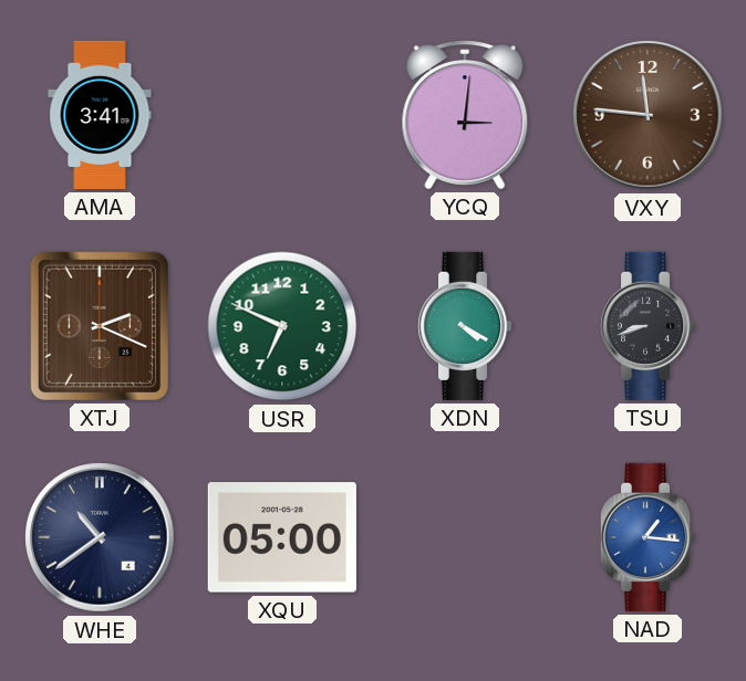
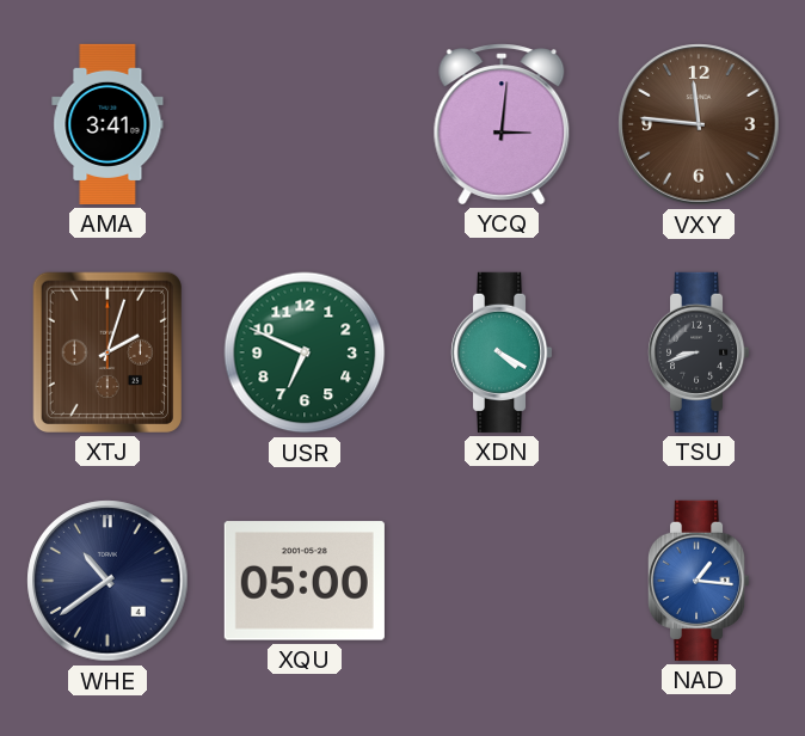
XTJ: 2:19 -> 2:03
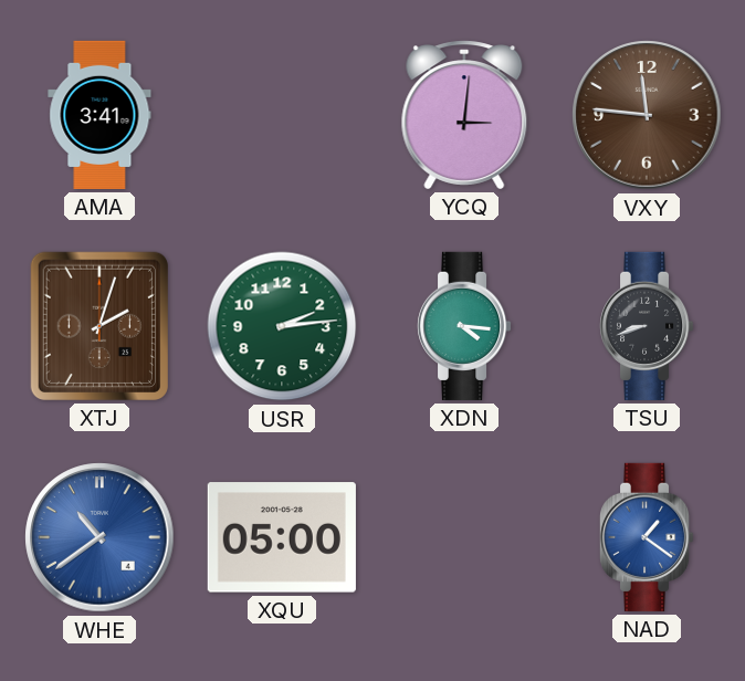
USR: 6:49 -> 2:14
XDN: 4:20 -> 4:16
WHE dial: navy -> blue
NAD: 1:16 -> 1:21
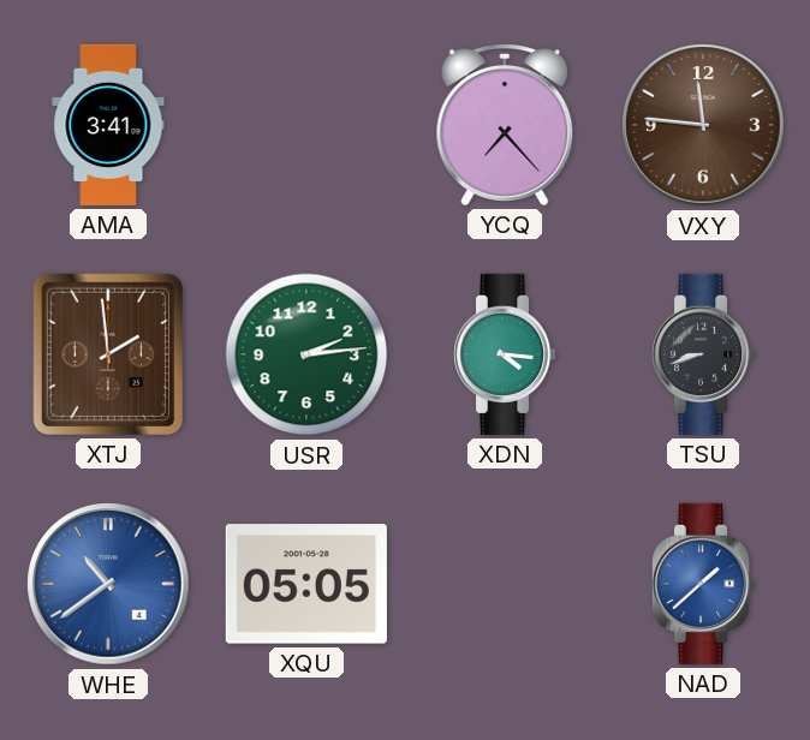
YCQ: 3:01 -> 7:23
XTJ: 2:03 -> 1:59
XQU: 05:00 -> 05:05
NAD: 1:21 -> 1:38
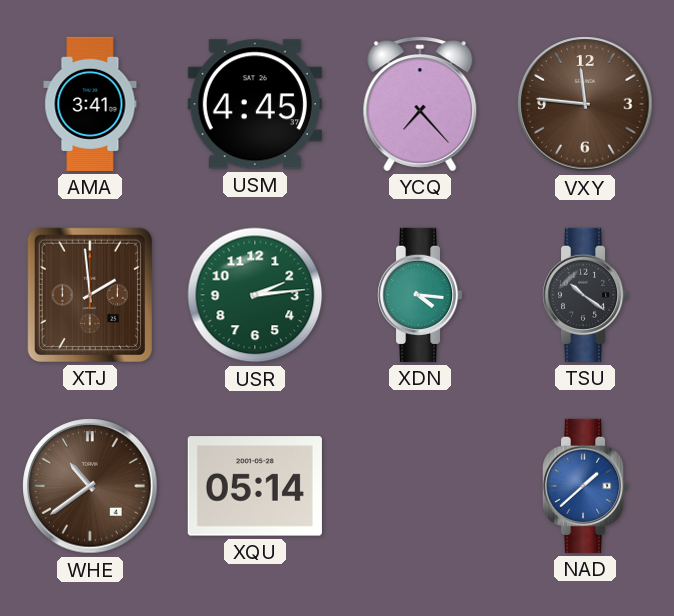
USM: none -> 4:45
TSU: 8:42 -> 10:21
WHE dial: blue -> brown
XQU: 05:05 -> 05:14
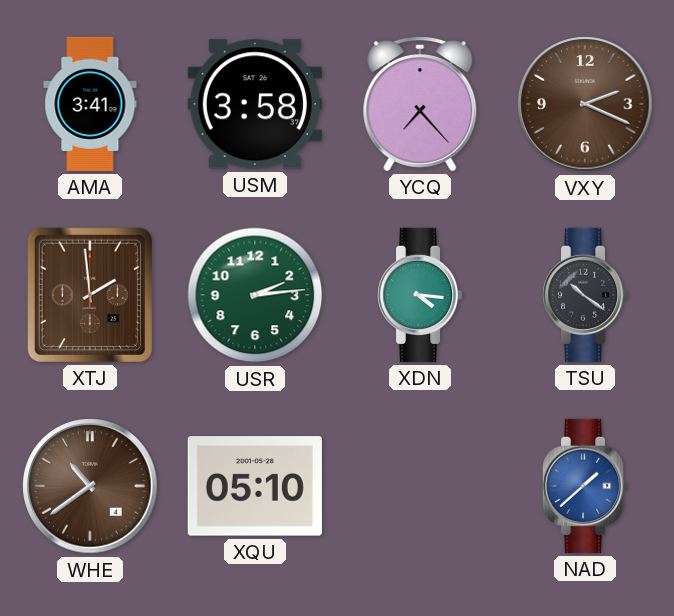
USM: 4:45 -> 3:58
VXY: 11:46 -> 2:19
XQU: 05:14 -> 05:10
